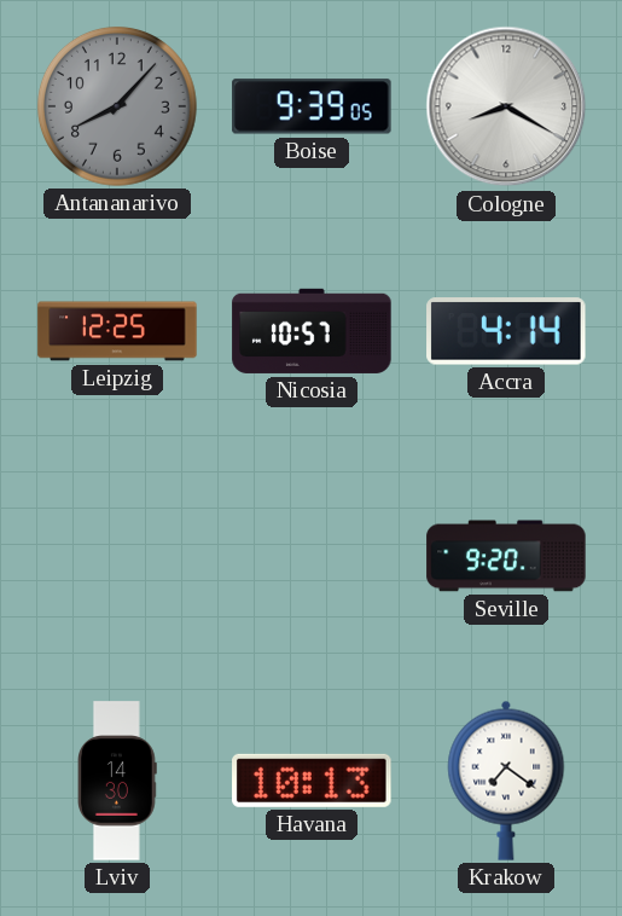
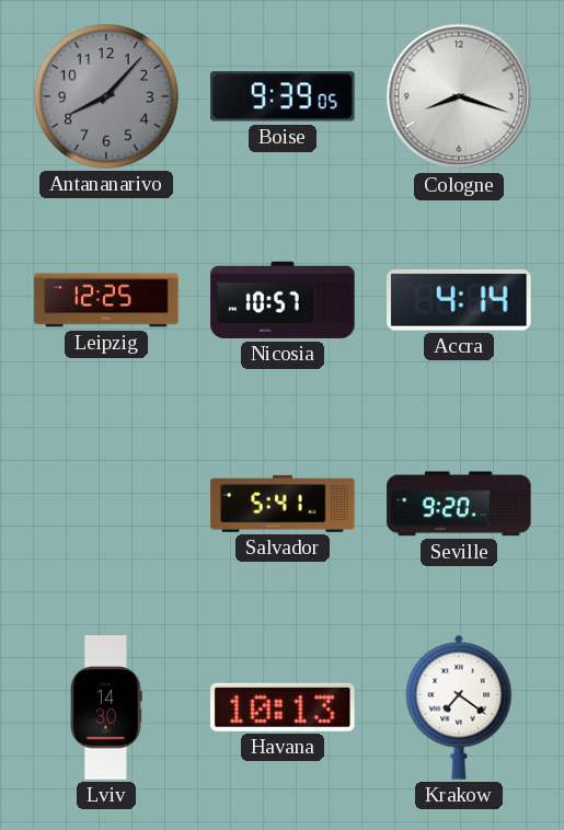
Cologne: 8:20 -> 8:18
Salvador: none -> 5:41
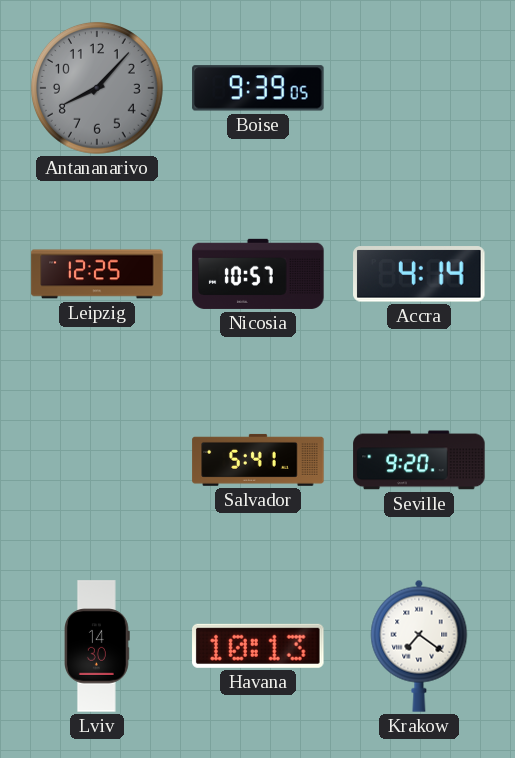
Cologne: 8:18 -> none
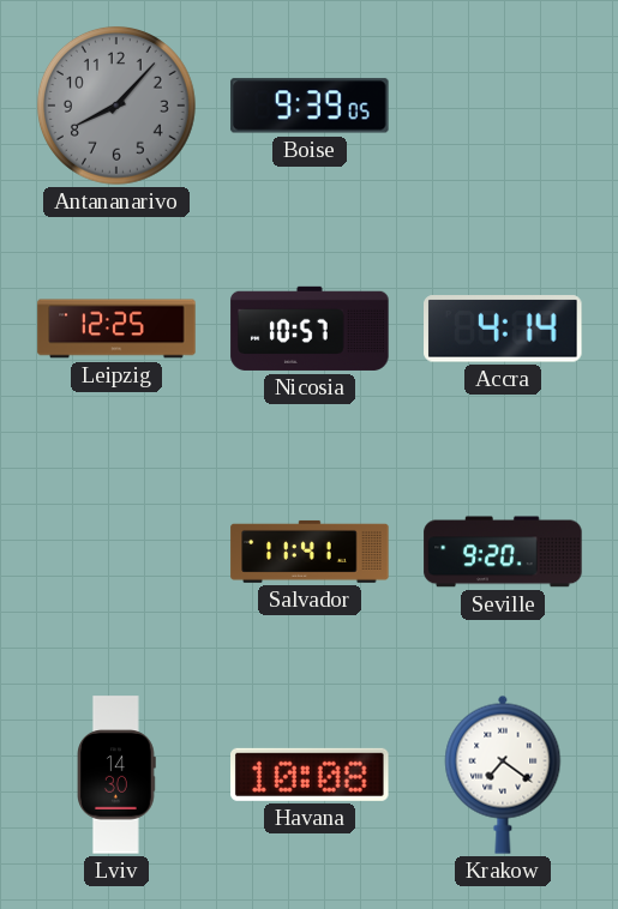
Salvador: 5:41 -> 11:41
Havana: 10:13 -> 10:08
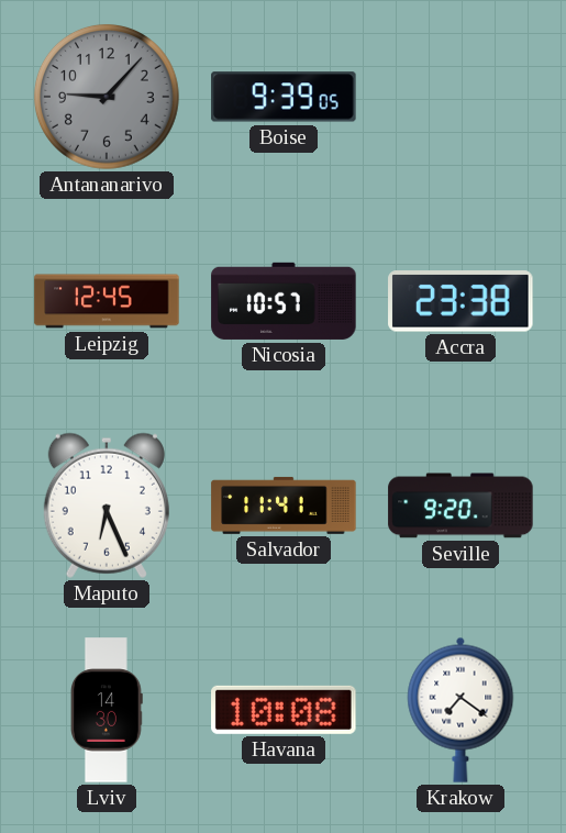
Antananarivo: 8:07 -> 9:07
Leipzig: 12:25 -> 12:45
Accra: 4:14 -> 23:38
Maputo: none -> 6:26
